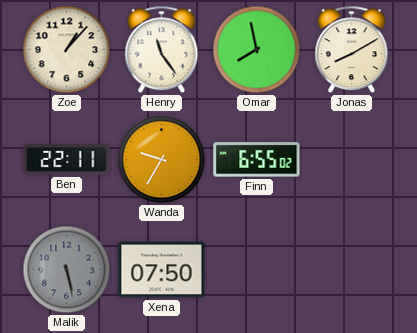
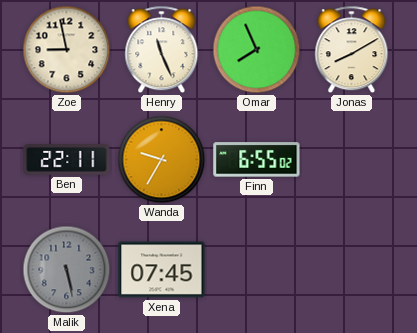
Zoe: 1:07 -> 8:58
Henry: 11:24 -> 11:26
Omar: 7:58 -> 7:56
Xena: 07:50 -> 07:45
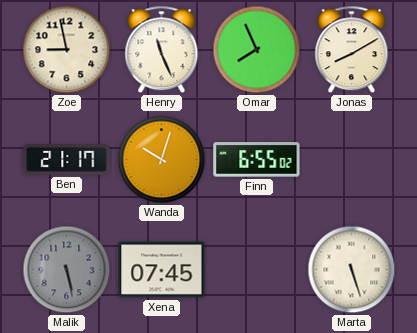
Ben: 22:11 -> 21:17
Wanda: 9:35 -> 10:03
Marta: none -> 5:27
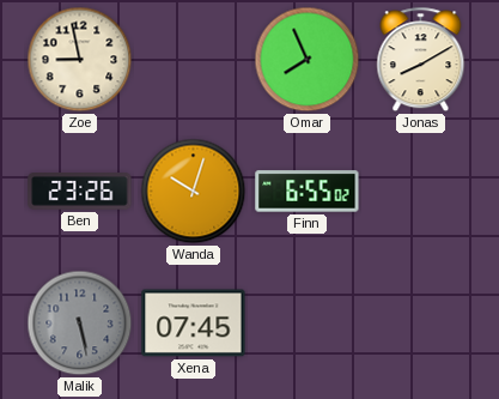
Henry: 11:26 -> none
Ben: 21:17 -> 23:26
Marta: 5:27 -> none
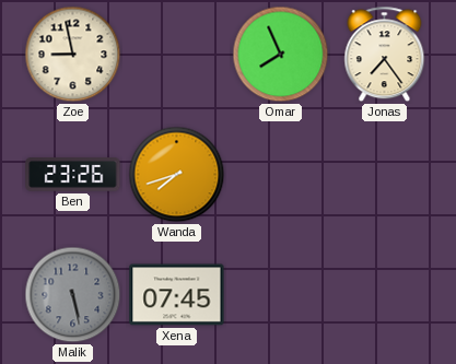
Jonas: 8:10 -> 7:24
Wanda: 10:03 -> 7:42
Finn: 6:55 -> none
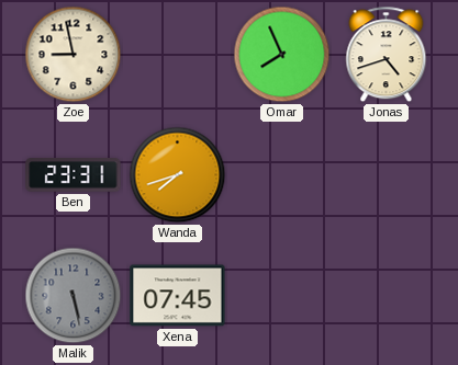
Jonas: 7:24 -> 4:42
Ben: 23:26 -> 23:31
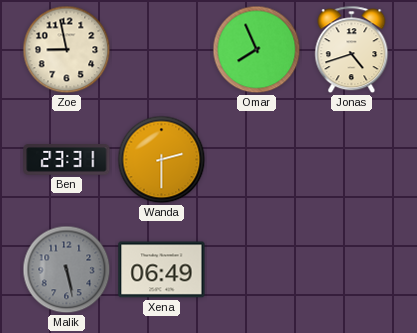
Wanda: 7:42 -> 2:30
Xena: 07:45 -> 06:49
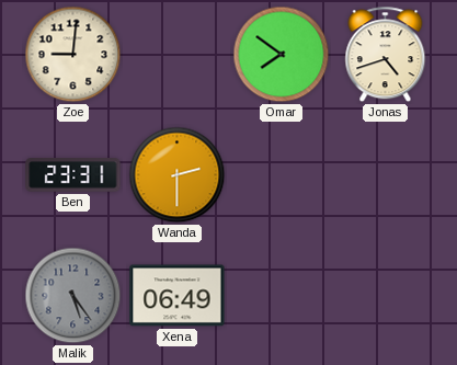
Zoe: 8:58 -> 9:01
Omar: 7:56 -> 7:51
Malik: 5:28 -> 5:24
